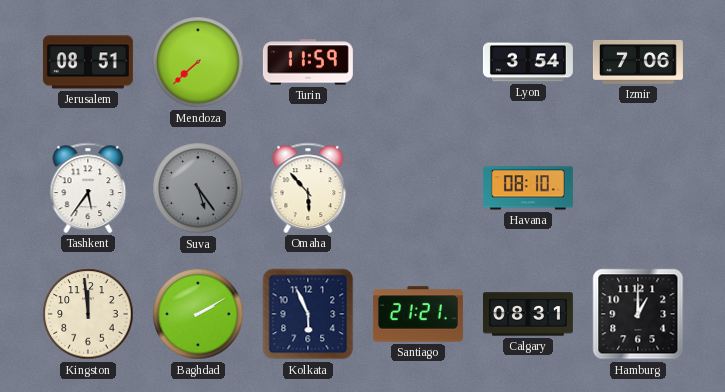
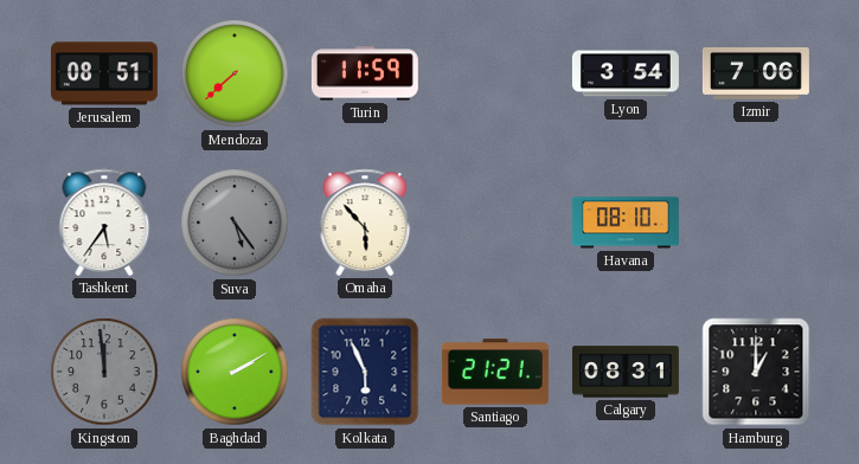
Kingston dial: cream -> grey
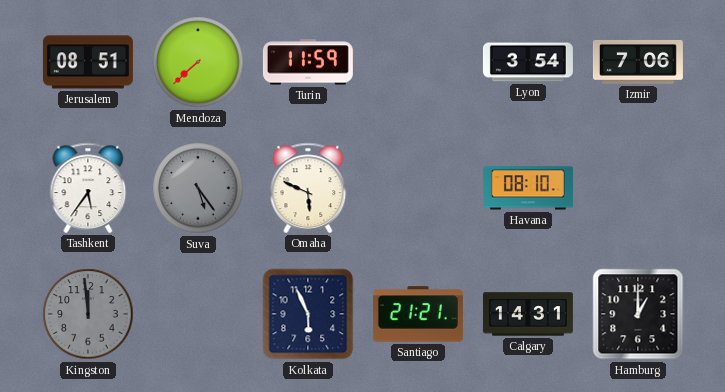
Omaha: 5:53 -> 5:49
Baghdad: 2:10 -> none
Calgary: 08:31 -> 14:31
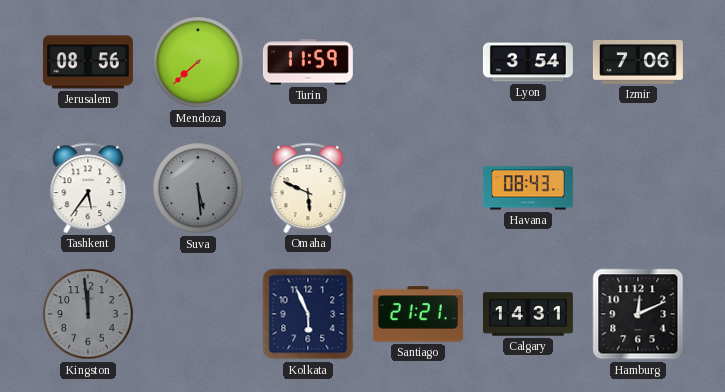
Jerusalem: 08:51 -> 08:56
Suva: 5:24 -> 5:29
Havana: 08:10 -> 08:43
Hamburg: 1:00 -> 12:11
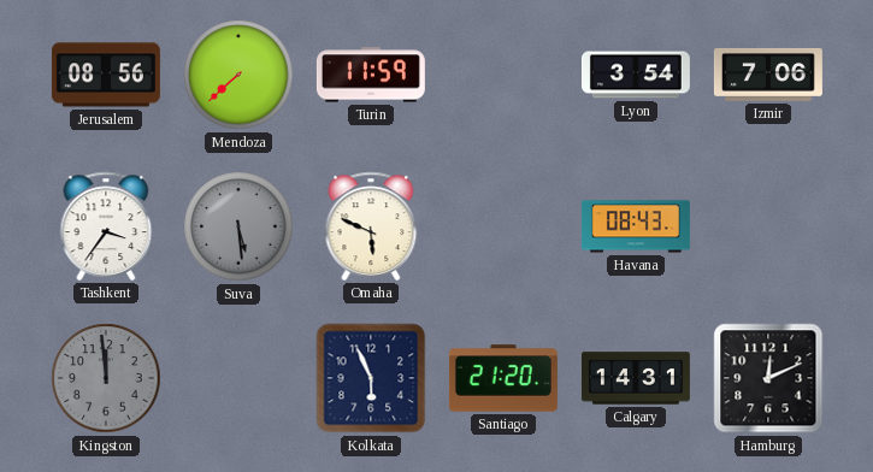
Tashkent: 5:36 -> 3:36
Santiago: 21:21 -> 21:20
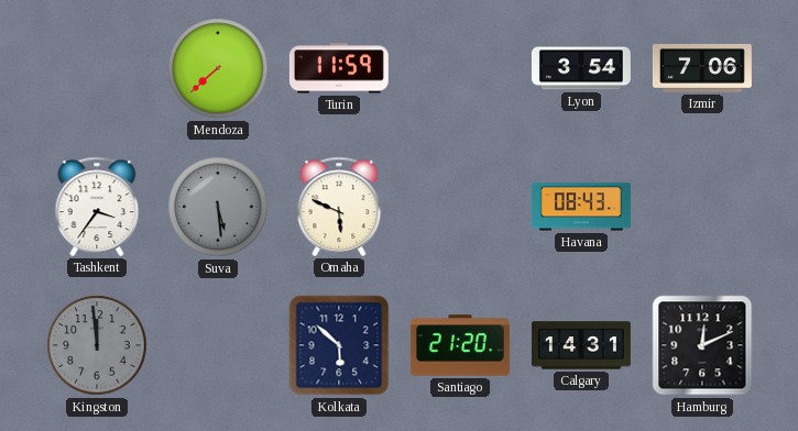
Jerusalem: 08:56 -> none
Kolkata: 5:56 -> 5:52
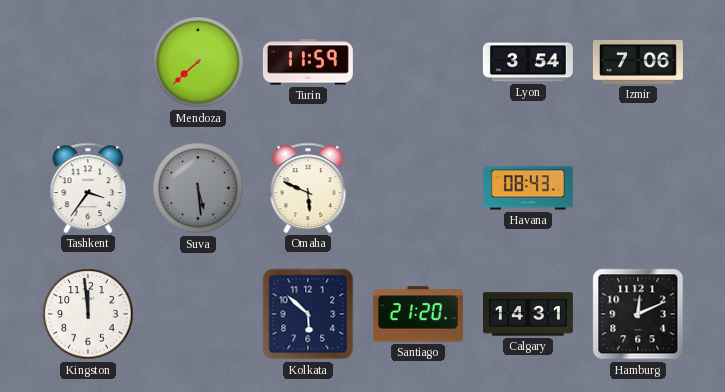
Kingston dial: grey -> white
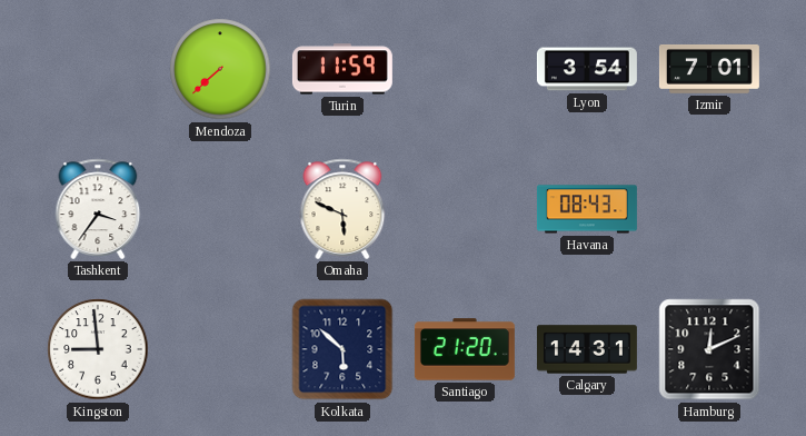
Izmir: 7:06 -> 7:01
Suva: 5:29 -> none
Kingston: 11:59 -> 8:59
